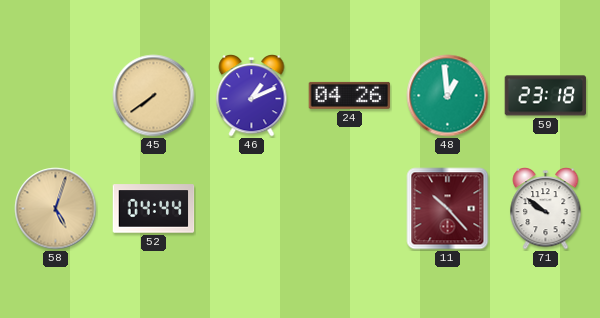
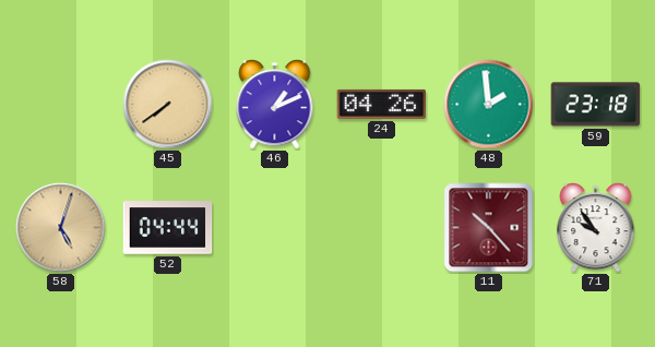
48: 12:59 -> 1:59
71: 9:51 -> 9:54
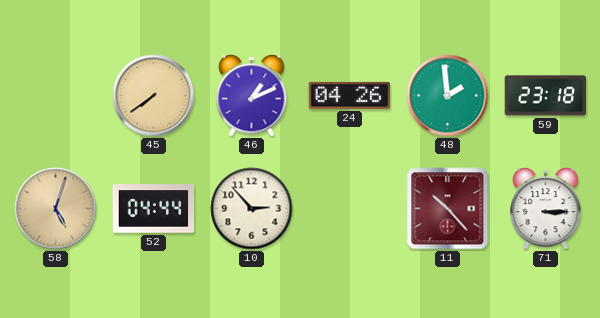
10: none -> 2:53
71: 9:54 -> 3:15
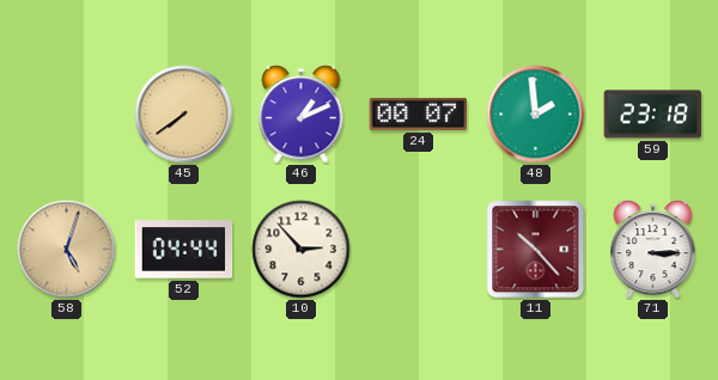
24: 04:26 -> 00:07
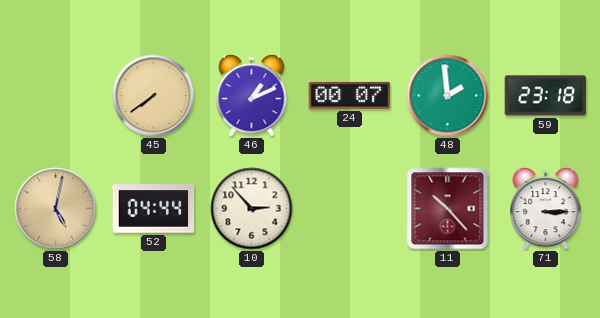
58: 5:03 -> 5:02
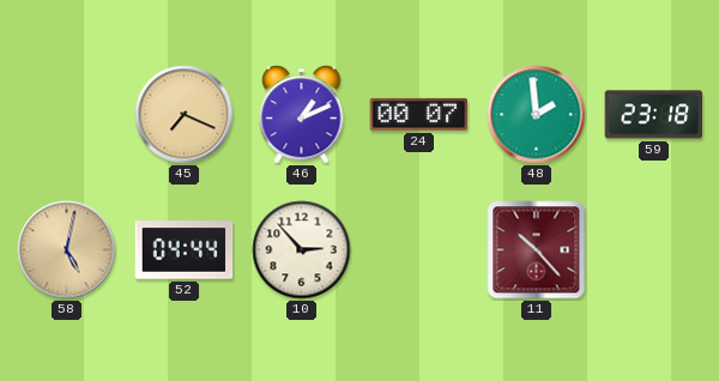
45: 7:39 -> 7:19
71: 3:15 -> none
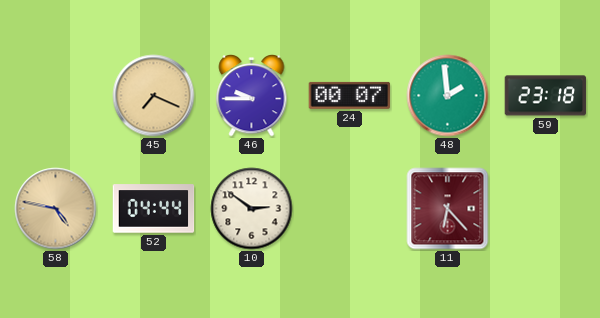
46: 1:11 -> 9:45
58: 5:02 -> 4:47
10: 2:53 -> 2:51
11: 10:23 -> 6:23
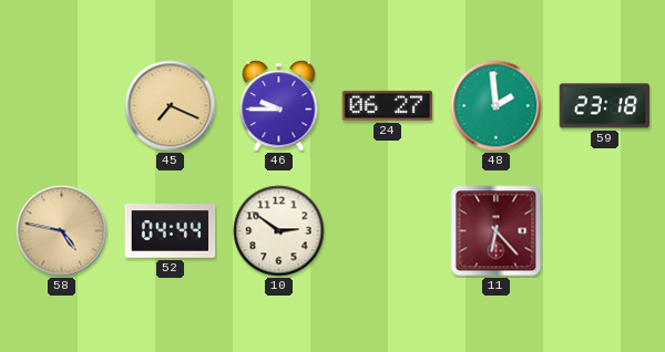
24: 00:07 -> 06:27
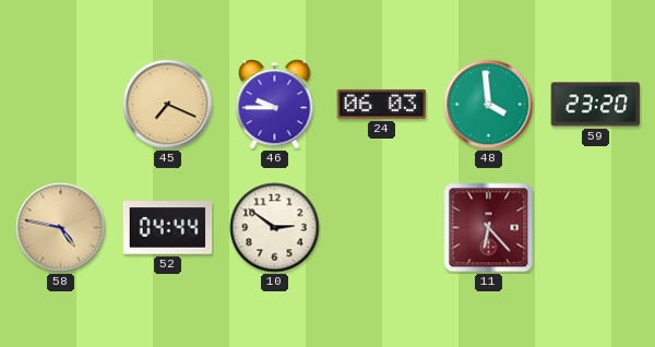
24: 06:27 -> 06:03
48: 1:59 -> 3:59
59: 23:18 -> 23:20
